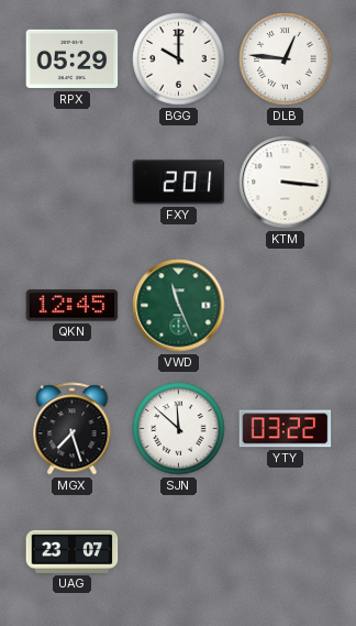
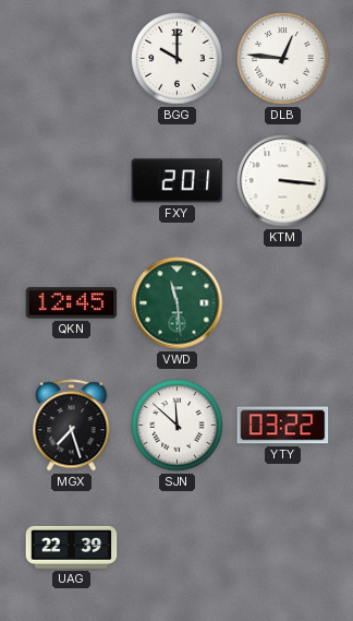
RPX: 05:29 -> none
VWD: 11:26 -> 11:29
UAG: 23:07 -> 22:39
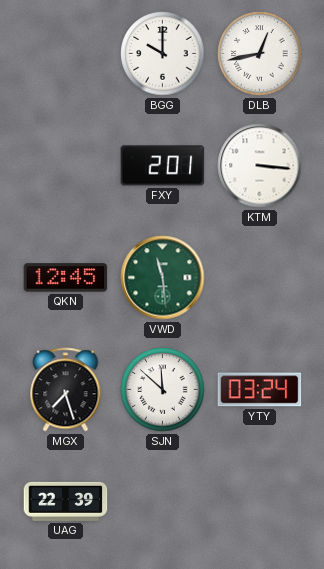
DLB: 12:46 -> 12:43
YTY: 03:22 -> 03:24
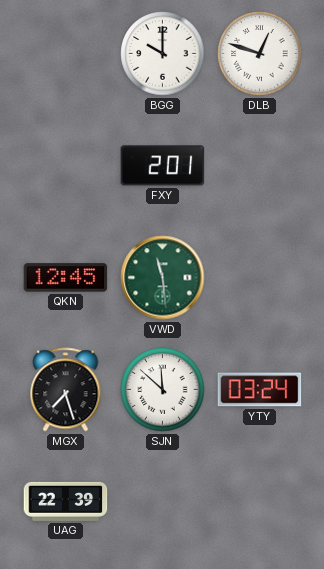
DLB: 12:43 -> 12:48
KTM: 3:16 -> none
